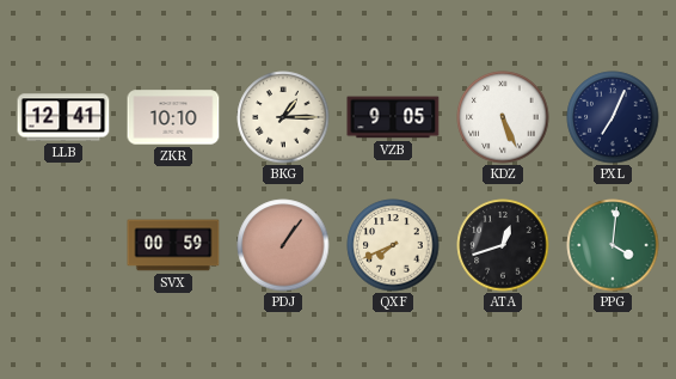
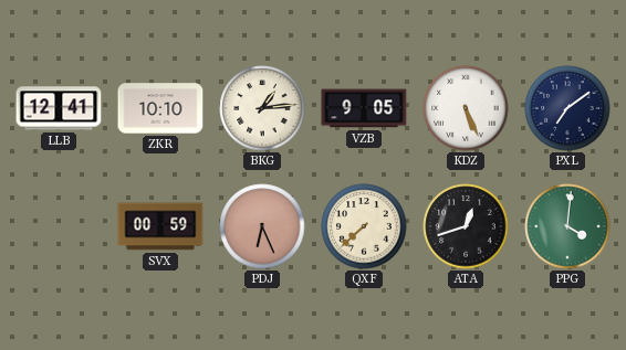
BKG: 1:15 -> 1:14
PXL: 7:04 -> 7:09
PDJ: 1:06 -> 6:26
QXF: 7:41 -> 7:38
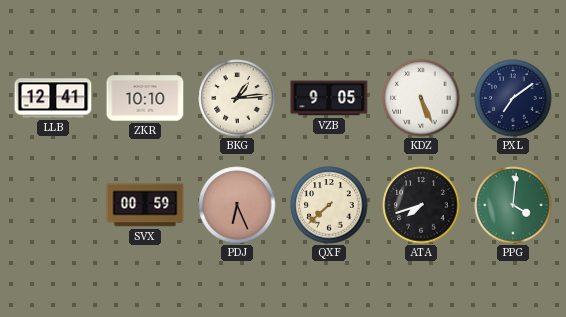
ATA: 12:42 -> 7:42
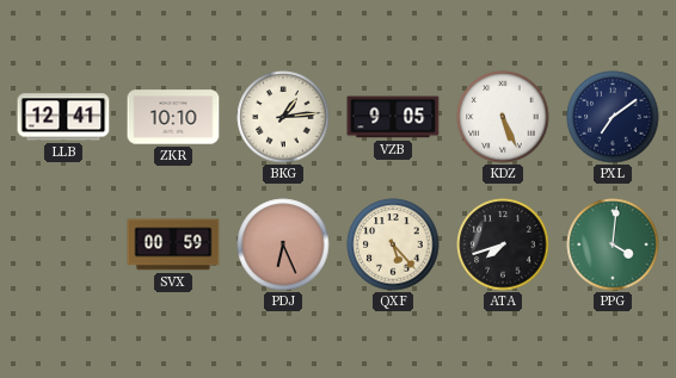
QXF: 7:38 -> 5:23
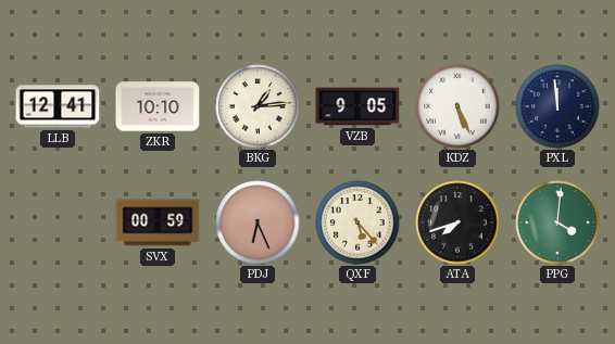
PXL: 7:09 -> 11:59
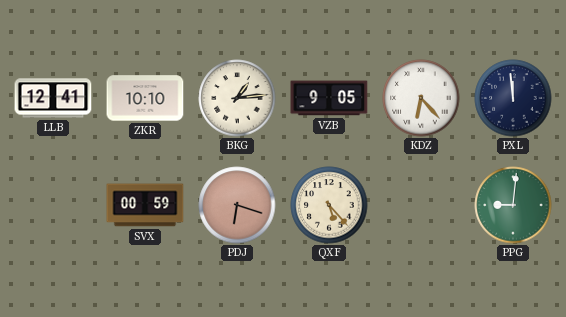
KDZ: 5:26 -> 6:23
PDJ: 6:26 -> 6:18
ATA: 7:42 -> none
PPG: 4:01 -> 9:01
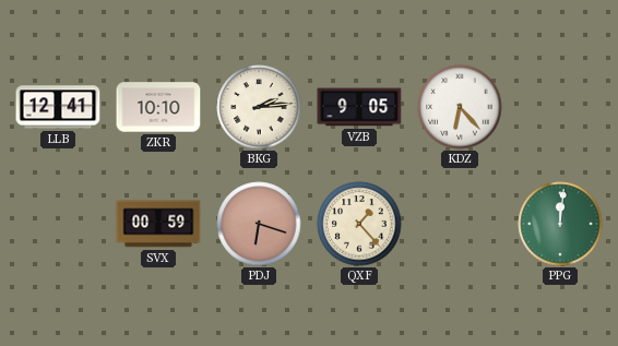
BKG: 1:14 -> 2:14
PXL: 11:59 -> none
QXF: 5:23 -> 1:23
PPG: 9:01 -> 12:01
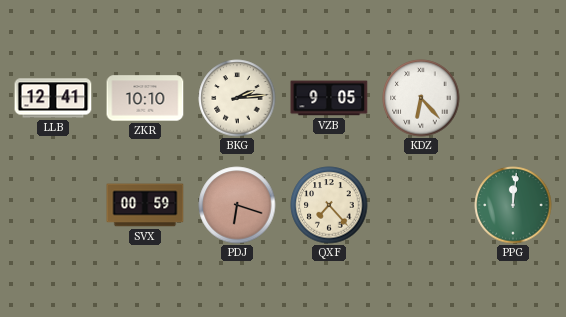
QXF: 1:23 -> 7:23
